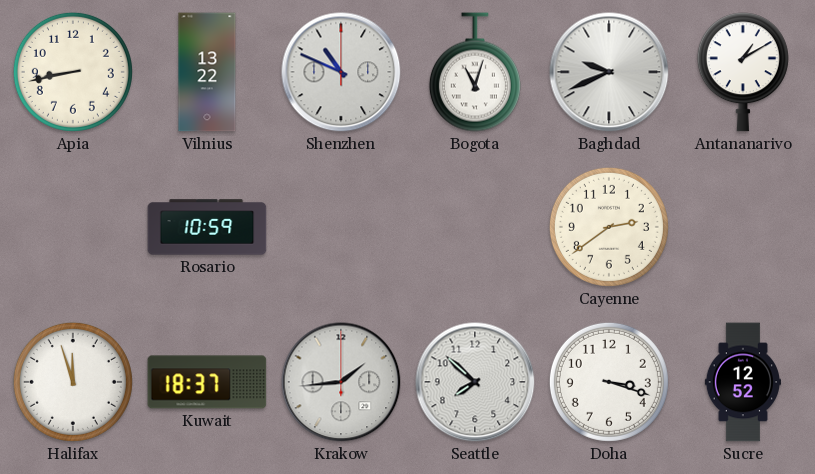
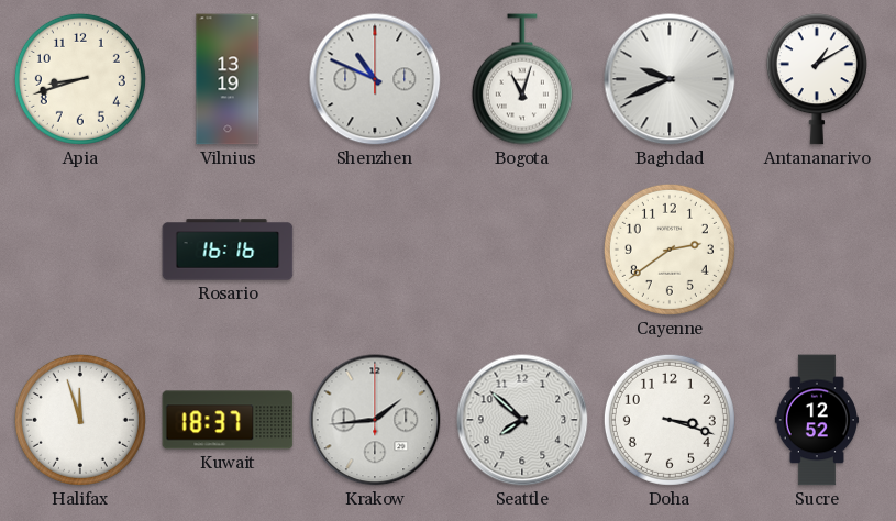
Apia: 8:43 -> 8:42
Vilnius: 13:22 -> 13:19
Rosario: 10:59 -> 16:16
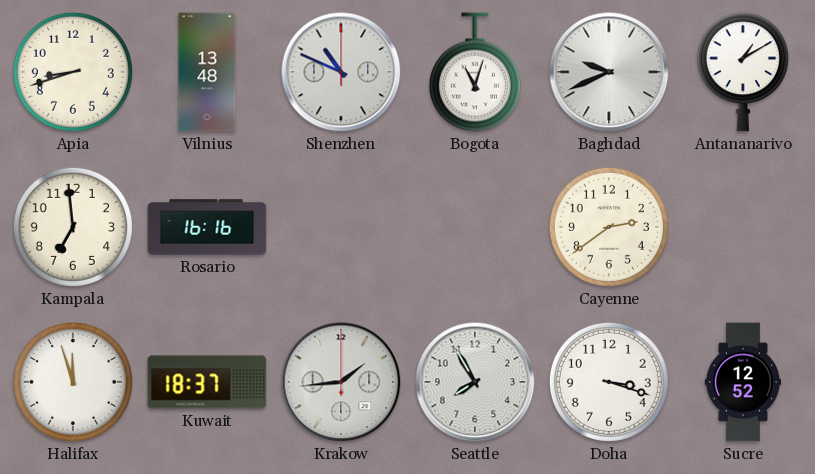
Vilnius: 13:19 -> 13:48
Kampala: none -> 6:59
Seattle: 7:52 -> 7:55
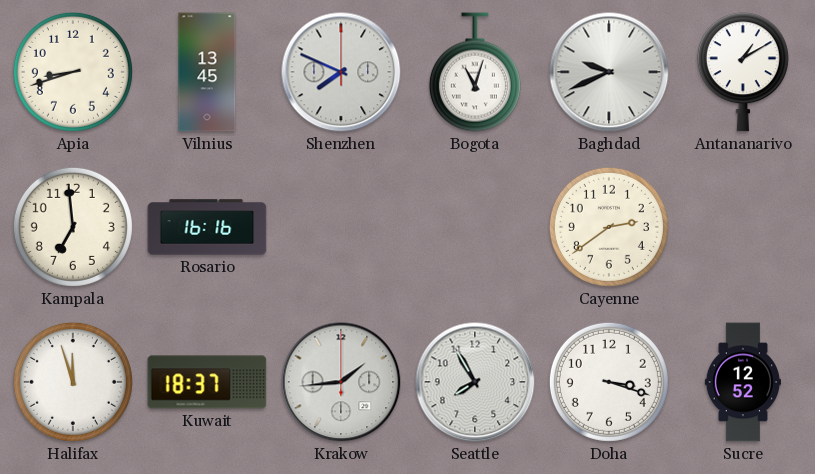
Vilnius: 13:48 -> 13:45
Shenzhen: 10:49 -> 7:49
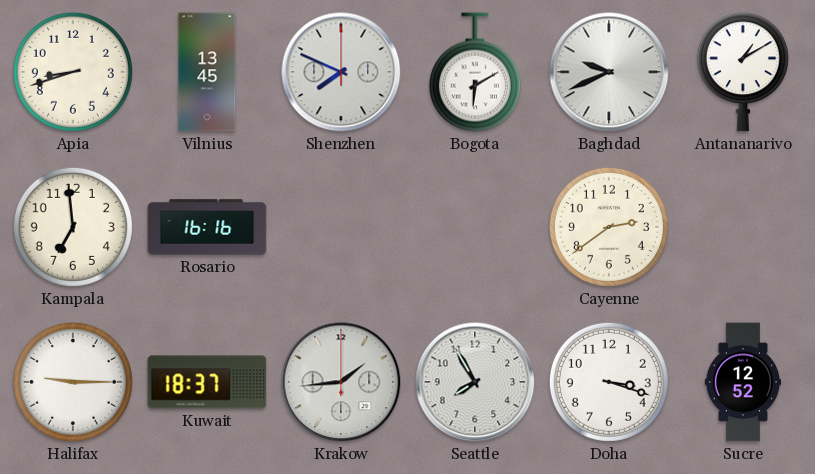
Bogota: 11:03 -> 6:10
Halifax: 11:57 -> 9:15
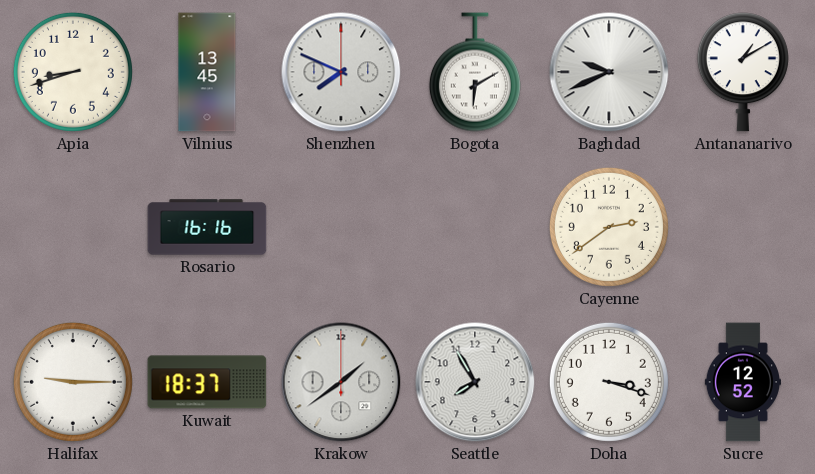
Kampala: 6:59 -> none
Krakow: 1:44 -> 1:39
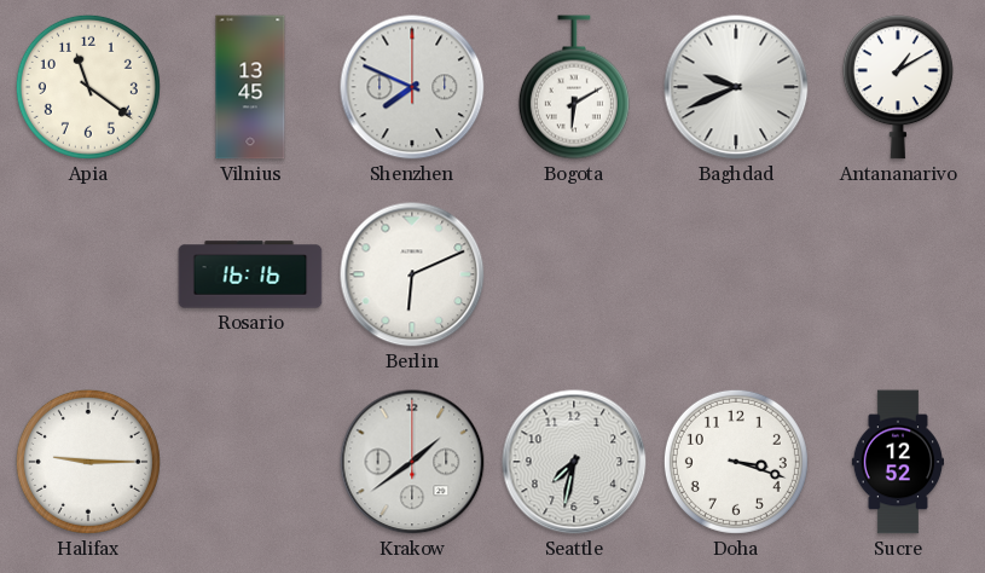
Apia: 8:42 -> 11:21
Berlin: none -> 6:11
Cayenne: 2:39 -> none
Kuwait: 18:37 -> none
Seattle: 7:55 -> 7:32
